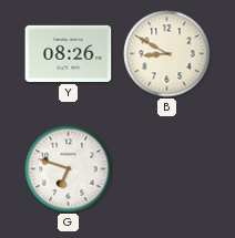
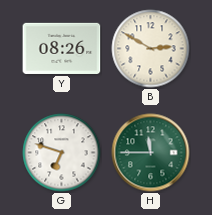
B: 8:50 -> 2:50
H: none -> 11:45
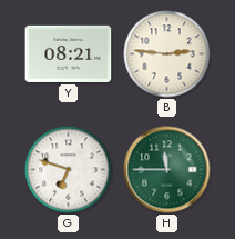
Y: 08:26 -> 08:21
B: 2:50 -> 2:46
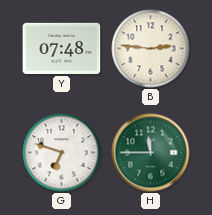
Y: 08:21 -> 07:48
